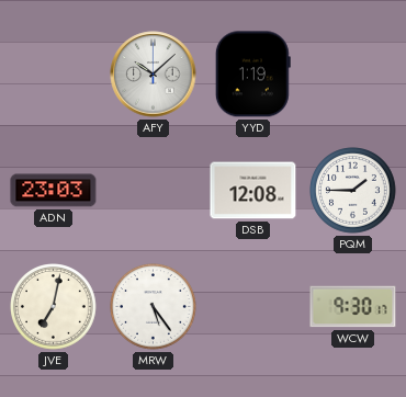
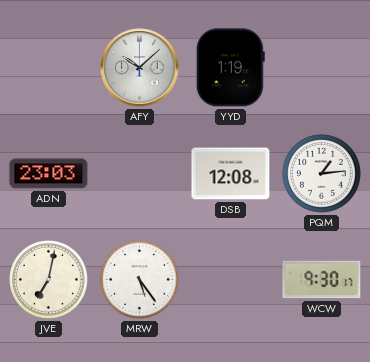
PQM: 1:45 -> 1:14
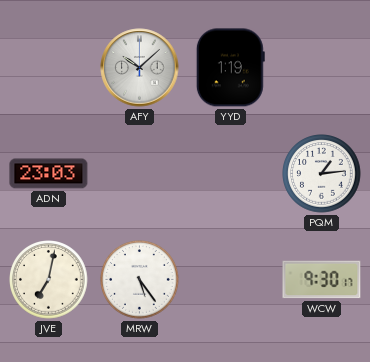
DSB: 12:08 -> none
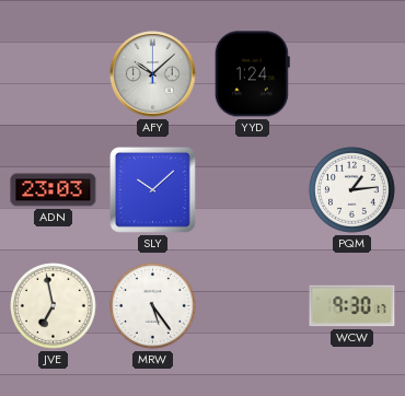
YYD: 1:19 -> 1:24
SLY: none -> 10:08
JVE: 7:02 -> 6:58
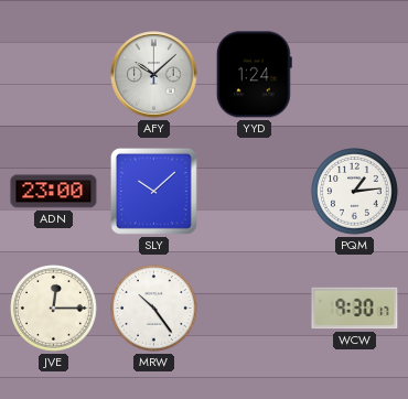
ADN: 23:03 -> 23:00
JVE: 6:58 -> 12:15
MRW: 5:24 -> 10:24
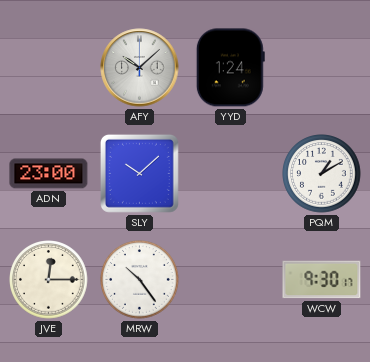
PQM: 1:14 -> 1:10
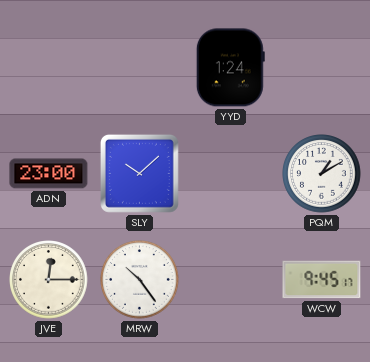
AFY: 10:08 -> none
WCW: 9:30 -> 9:45
